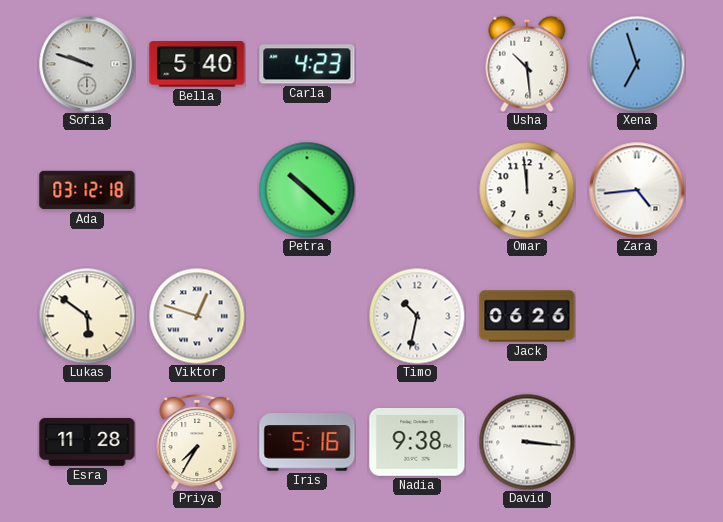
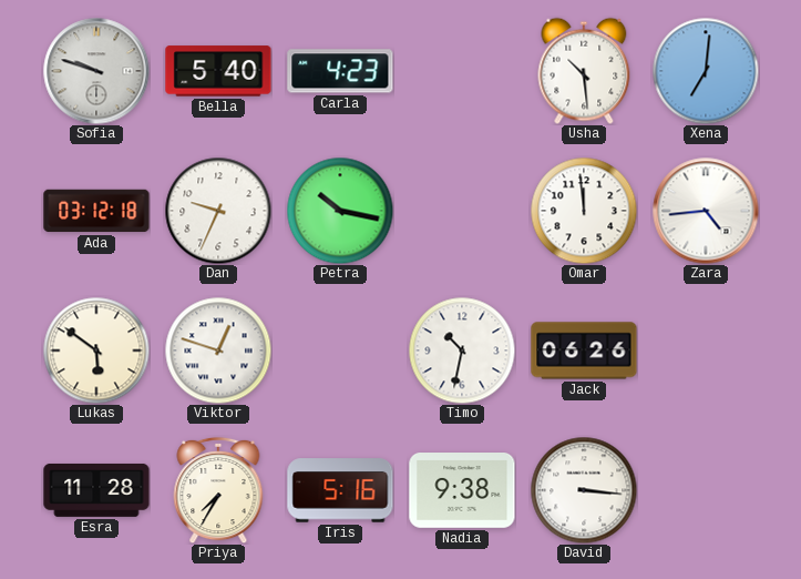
Xena: 6:57 -> 7:01
Dan: none -> 9:34
Petra: 10:22 -> 10:17
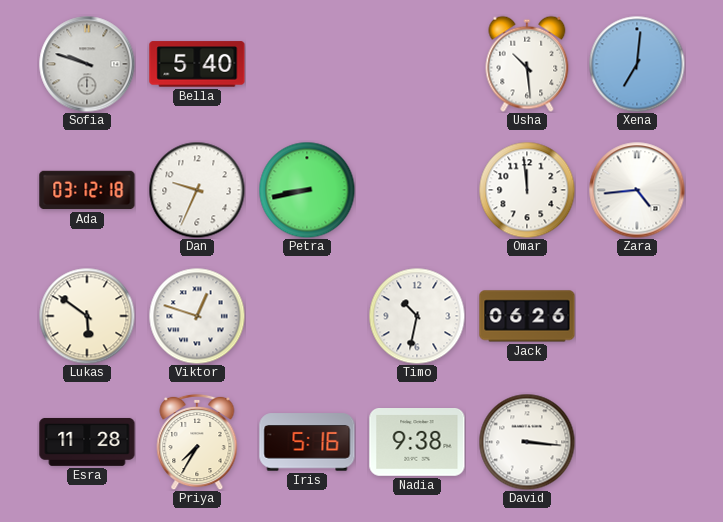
Carla: 4:23 -> none
Petra: 10:17 -> 8:43
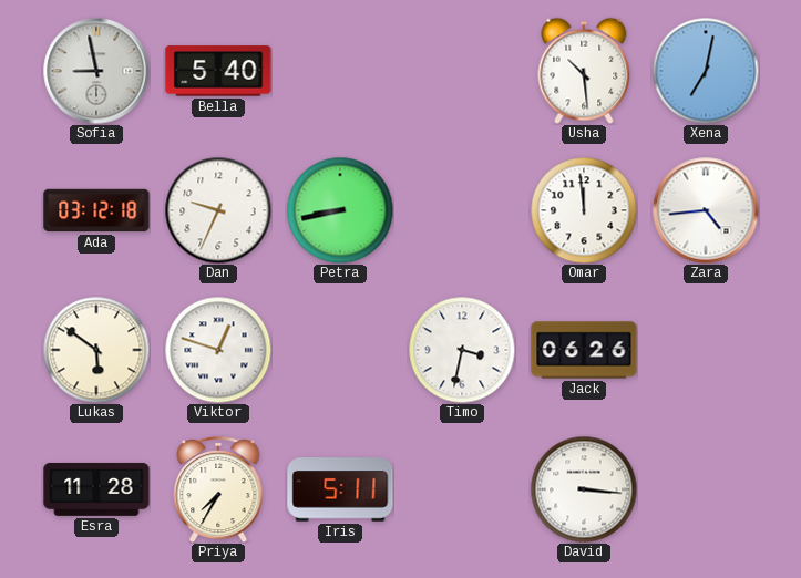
Sofia: 9:48 -> 8:58
Xena: 7:01 -> 7:02
Timo: 10:32 -> 3:32
Iris: 5:16 -> 5:11
Nadia: 9:38 -> none
